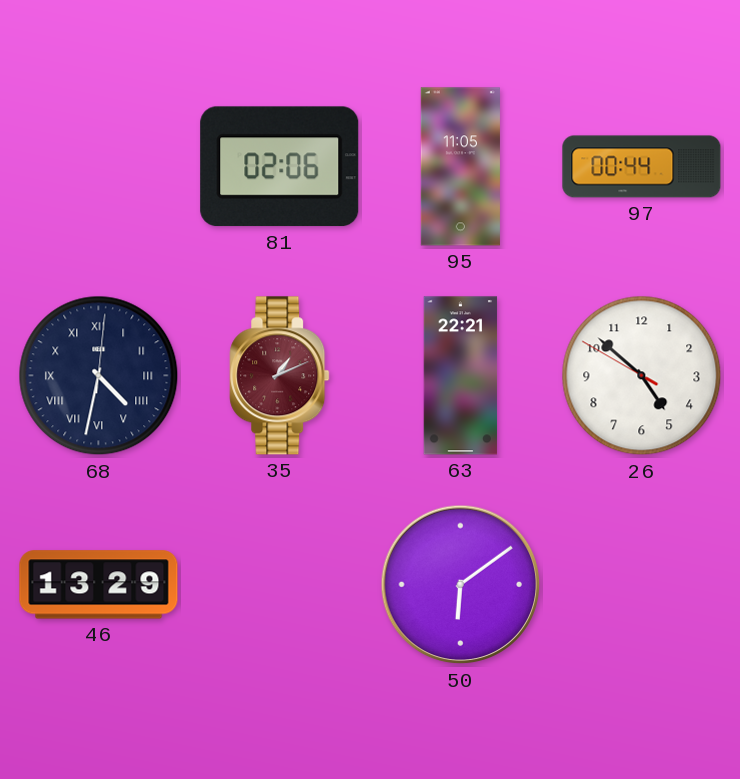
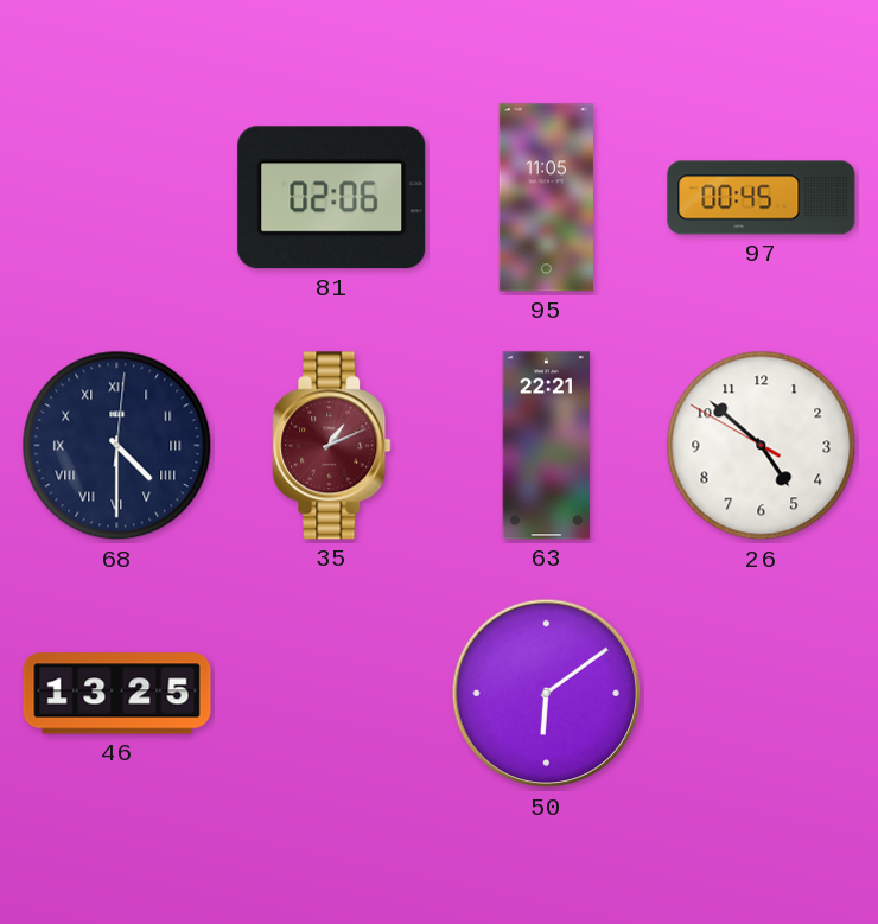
97: 00:44 -> 00:45
68: 4:32 -> 4:30
46: 13:29 -> 13:25
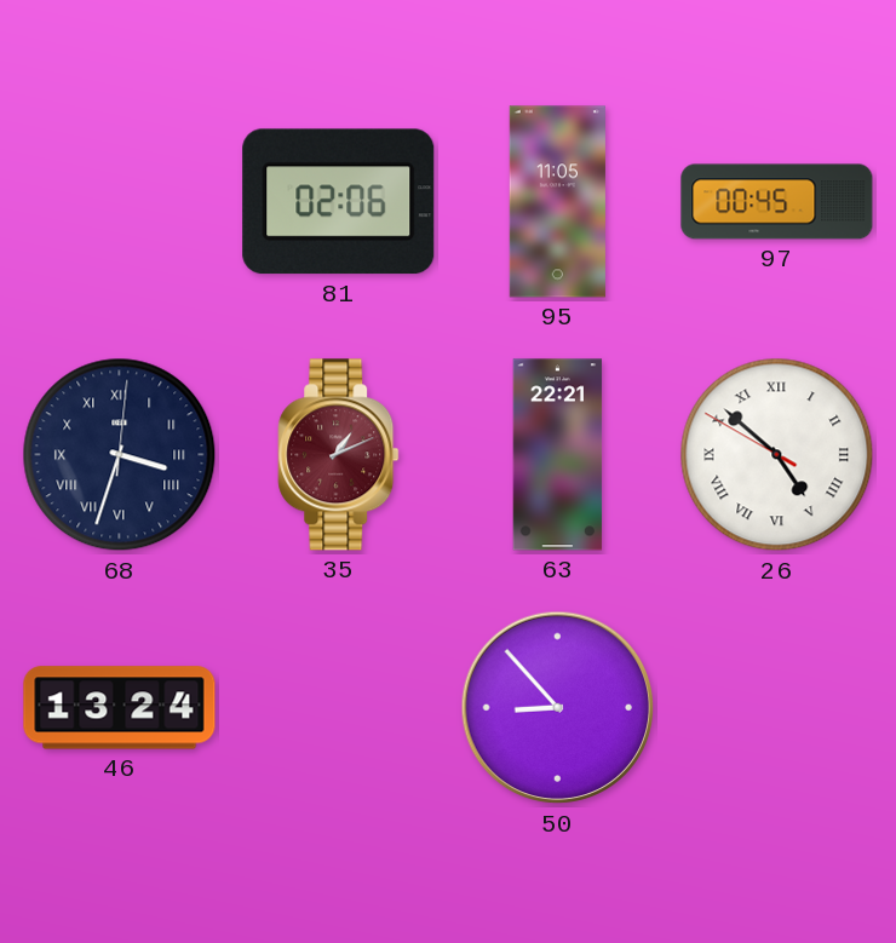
68: 4:30 -> 3:33
26 numerals: Arabic -> Roman
46: 13:25 -> 13:24
50: 6:09 -> 8:53
